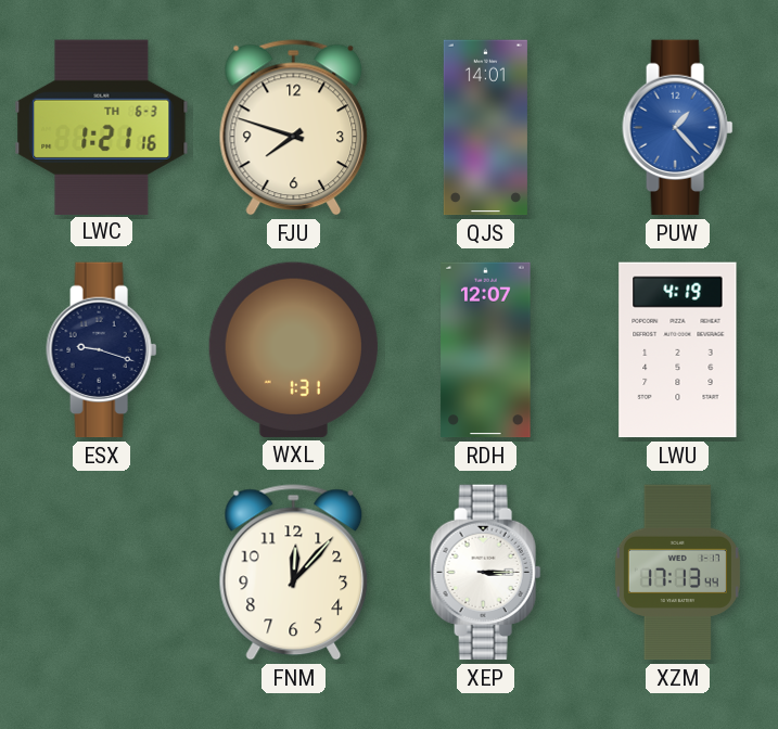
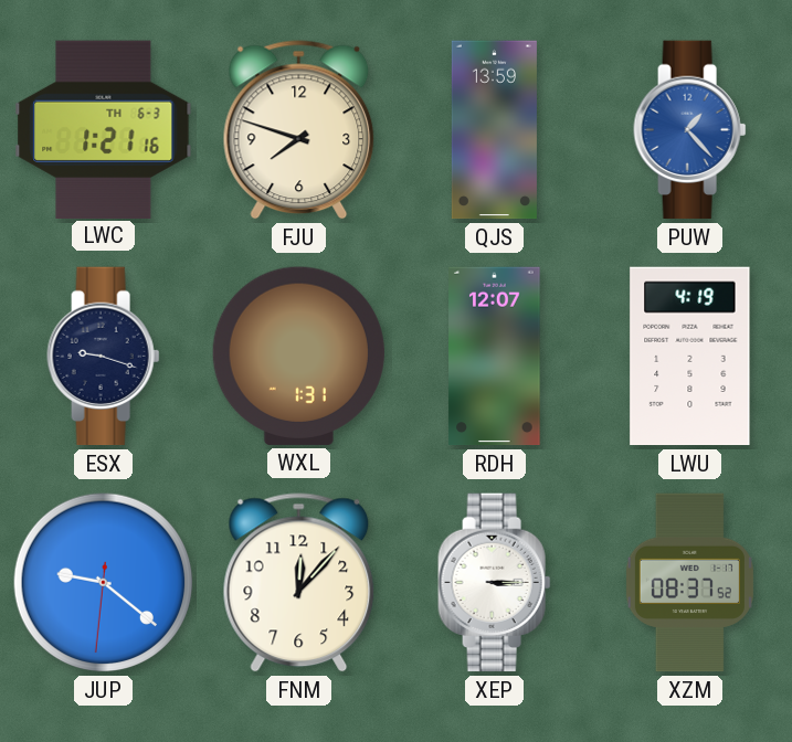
QJS: 14:01 -> 13:59
JUP: none -> 9:21
XZM: 17:13 -> 08:37
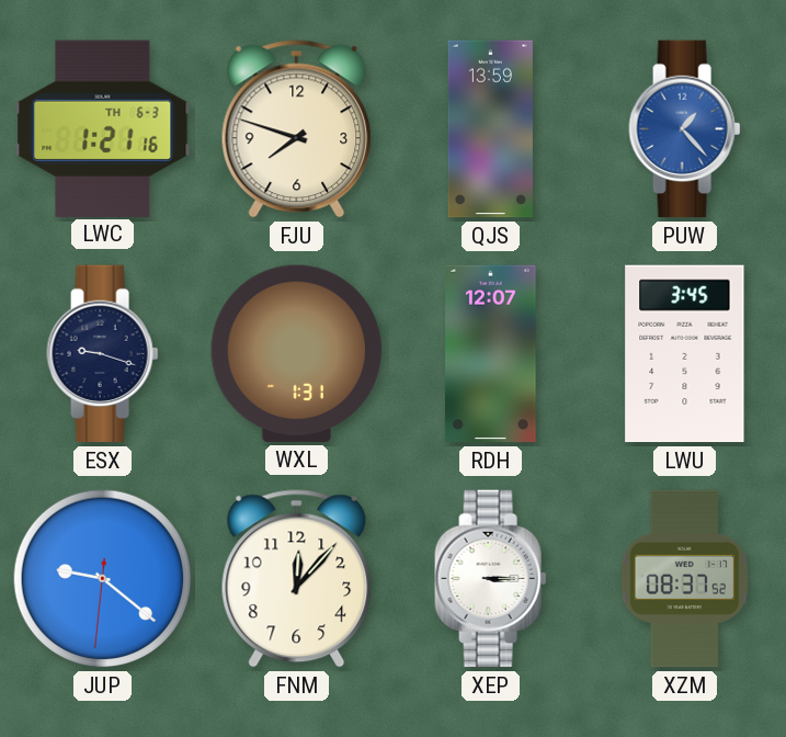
LWU: 4:19 -> 3:45
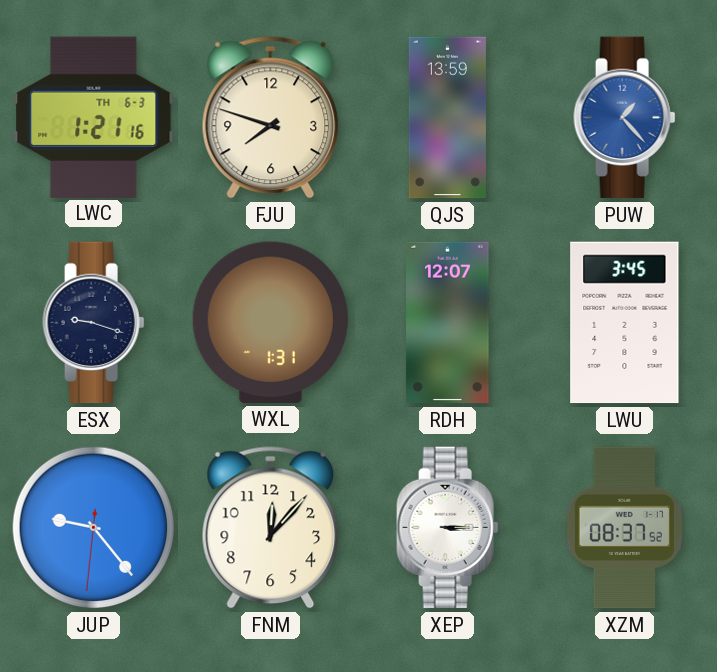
JUP: 9:21 -> 9:23
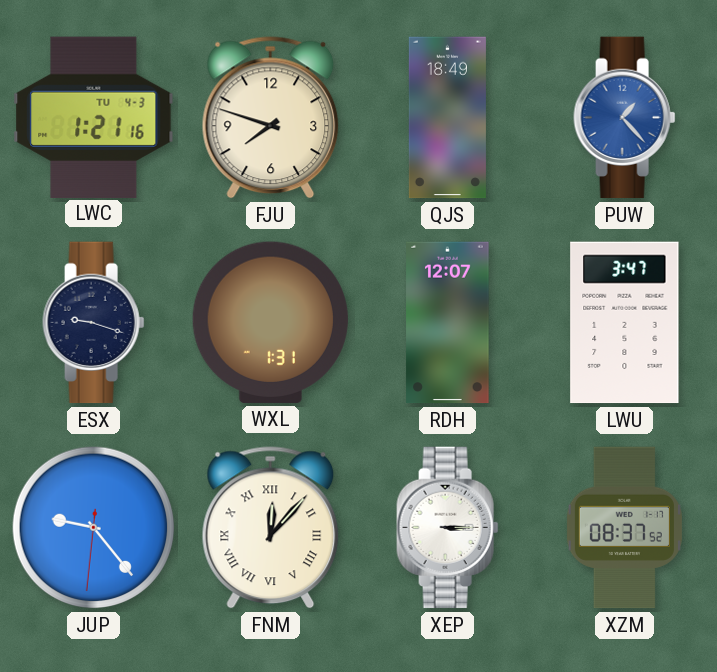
LWC date: TH 6-3 -> TU 4-3
QJS: 13:59 -> 18:49
LWU: 3:45 -> 3:47
FNM numerals: Arabic -> Roman
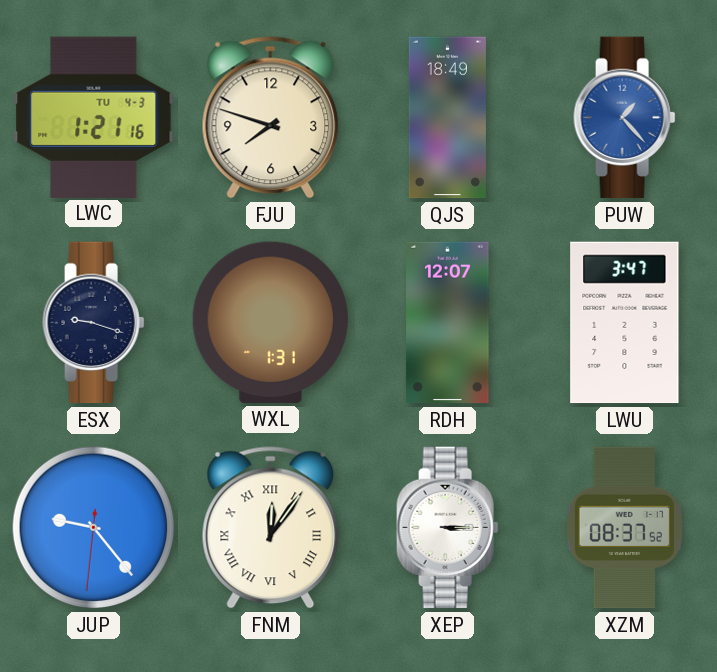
FNM: 12:07 -> 12:06
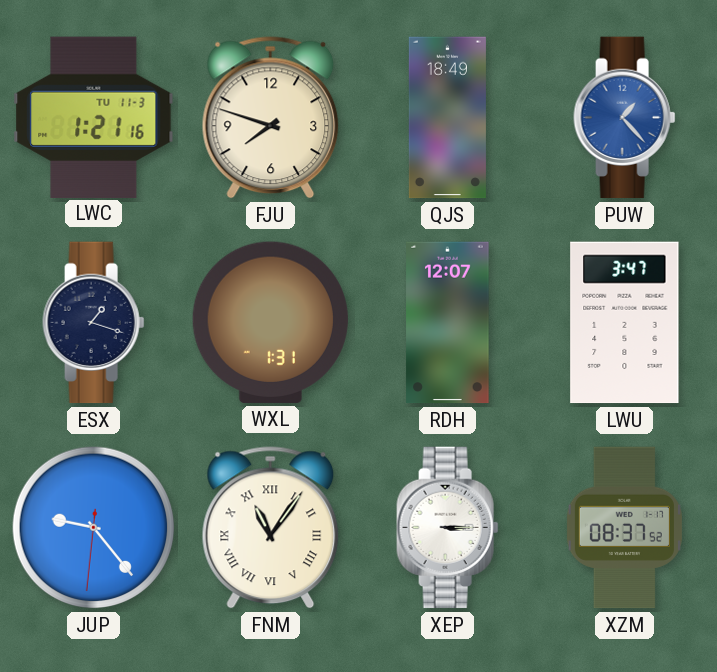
LWC date: TU 4-3 -> TU 11-3
ESX: 9:18 -> 1:18
FNM: 12:06 -> 11:06
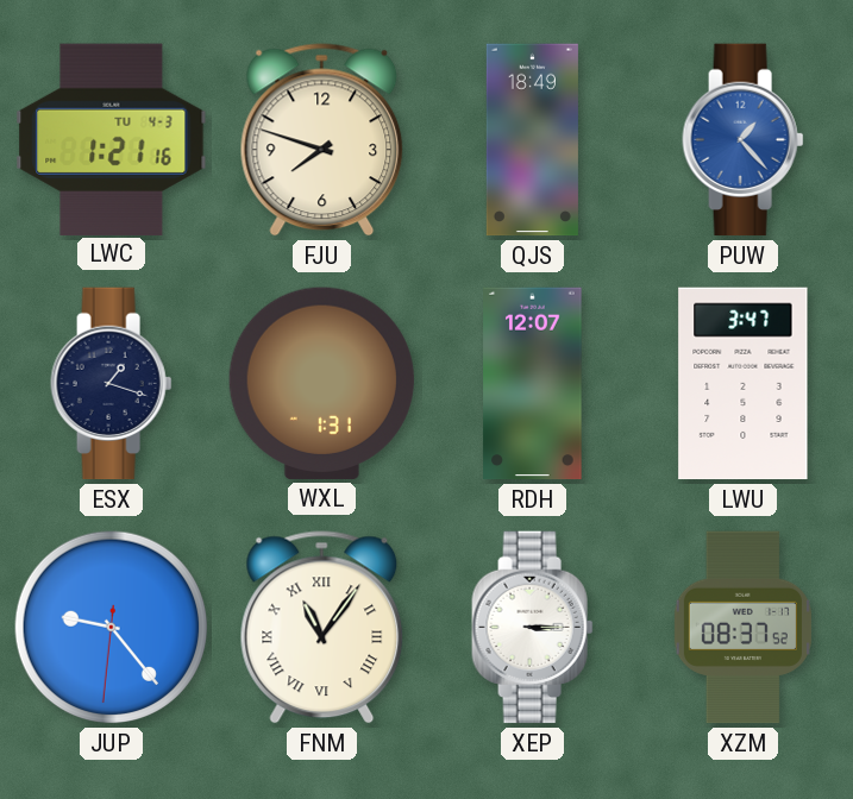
LWC date: TU 11-3 -> TU 4-3
